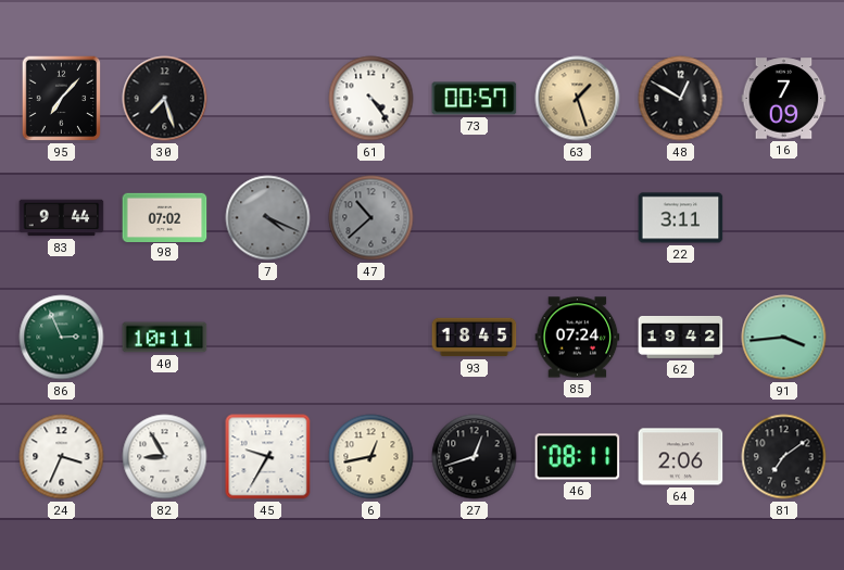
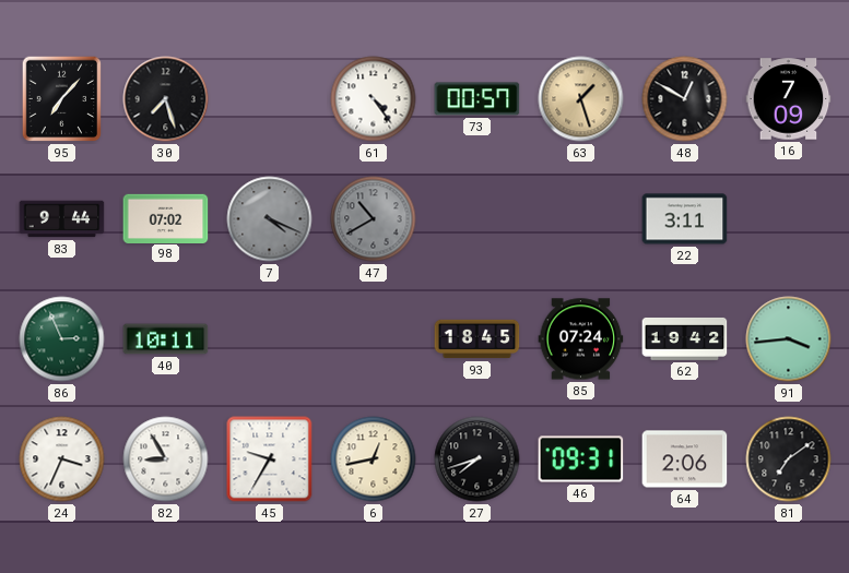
47: 10:38 -> 10:40
27: 12:42 -> 7:42
46: 08:11 -> 09:31
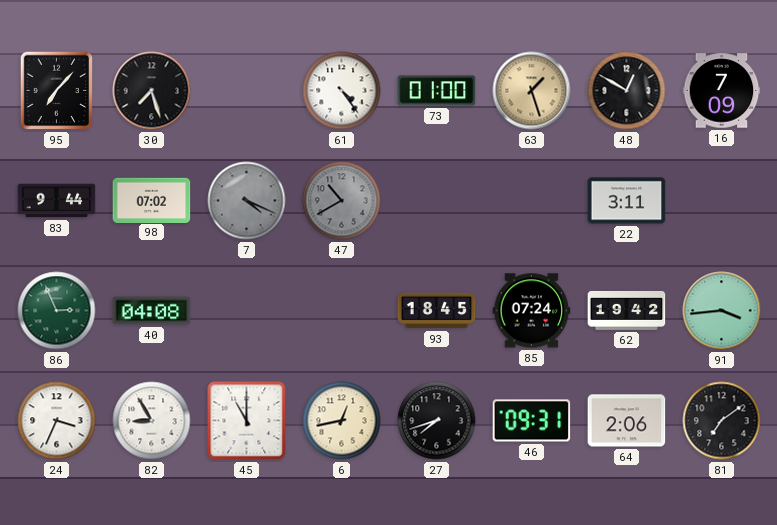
73: 00:57 -> 01:00
40: 10:11 -> 04:08
45: 9:35 -> 11:00
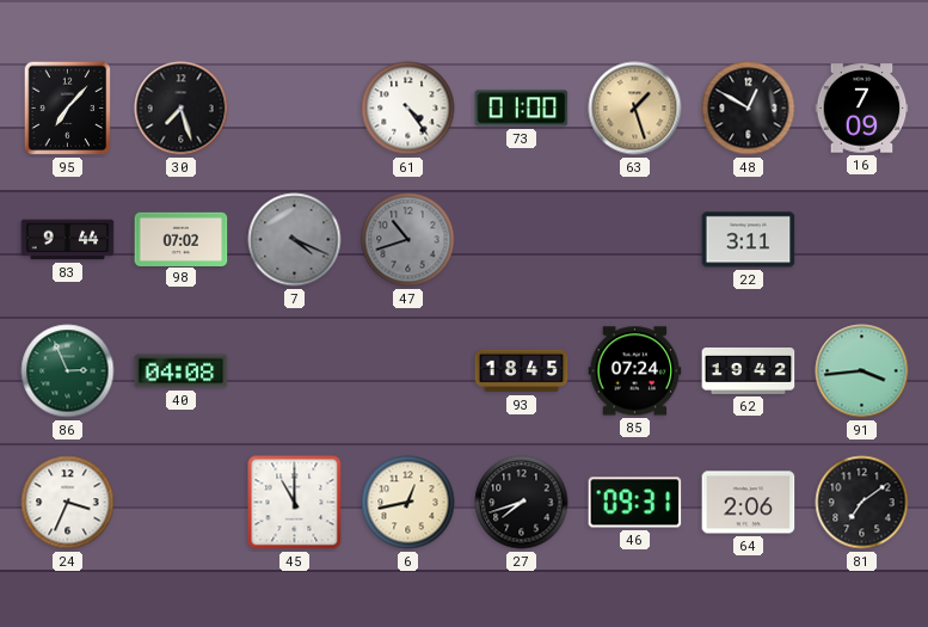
47: 10:40 -> 10:42
82: 8:55 -> none
